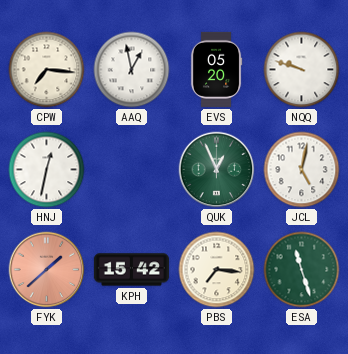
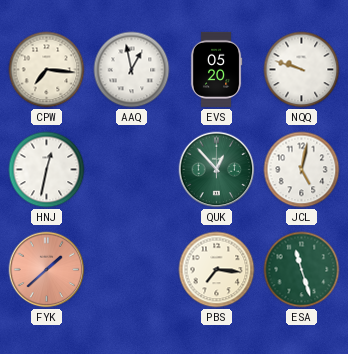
QUK: 12:56 -> 12:53
KPH: 15:42 -> none
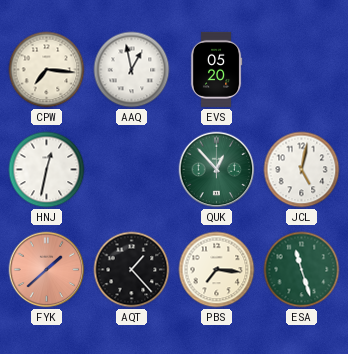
NQQ: 9:48 -> none
AQT: none -> 1:23
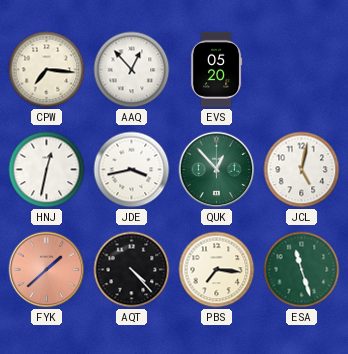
AAQ: 12:58 -> 12:53
JDE: none -> 3:43
AQT: 1:23 -> 4:23
